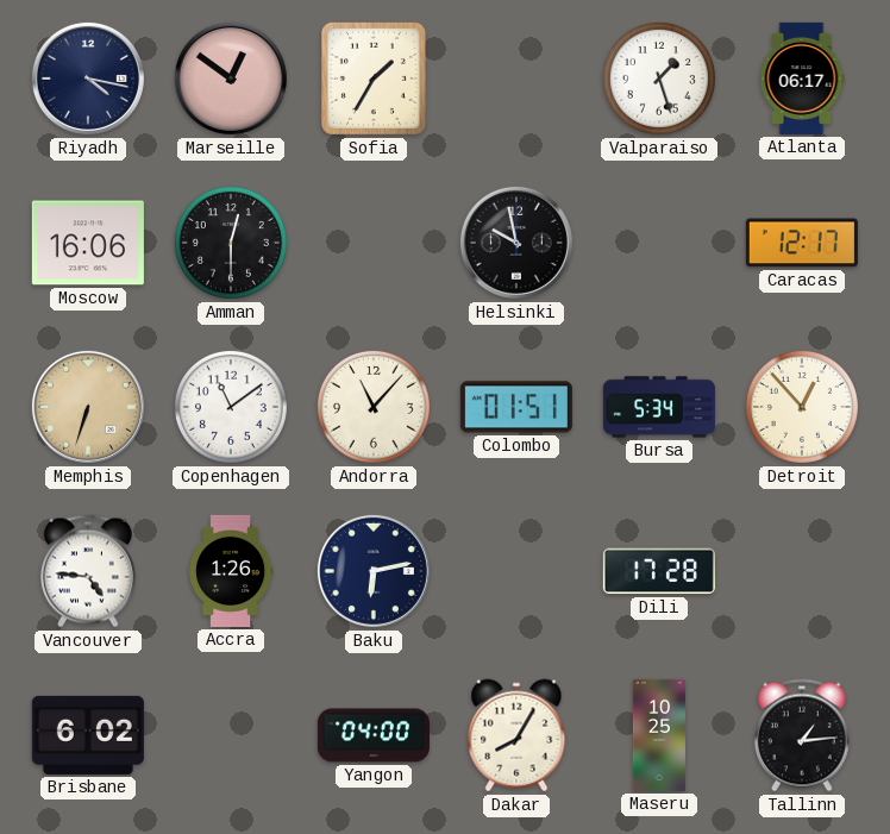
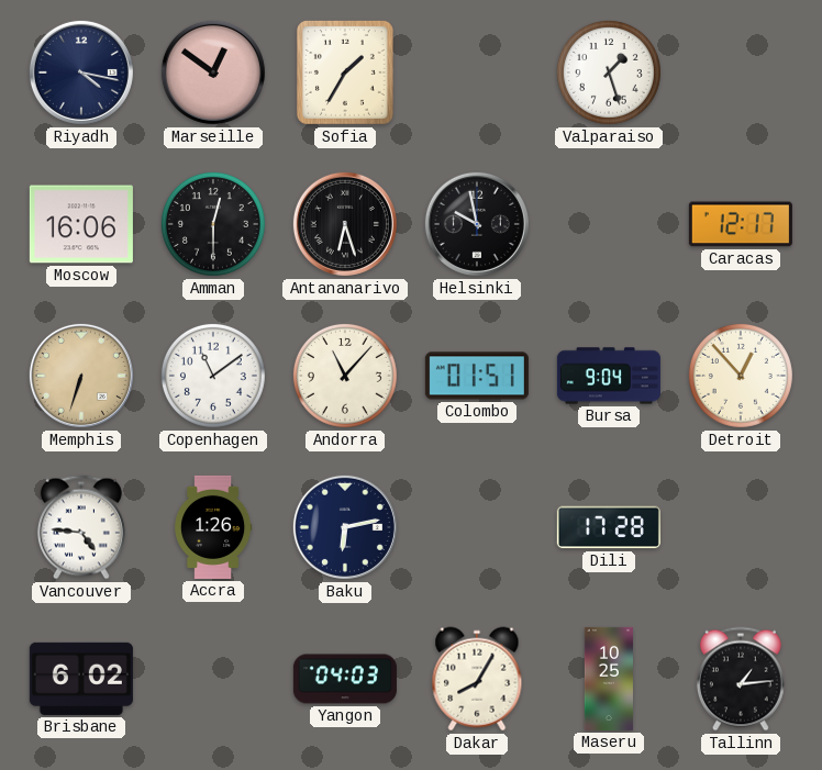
Atlanta: 06:17 -> none
Antananarivo: none -> 6:27
Bursa: 5:34 -> 9:04
Yangon: 04:00 -> 04:03
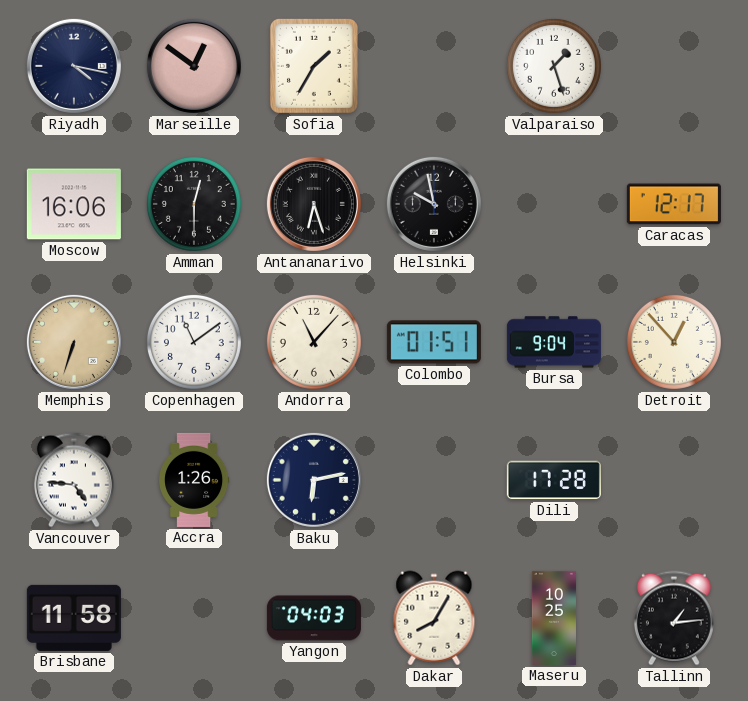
Brisbane: 6:02 -> 11:58
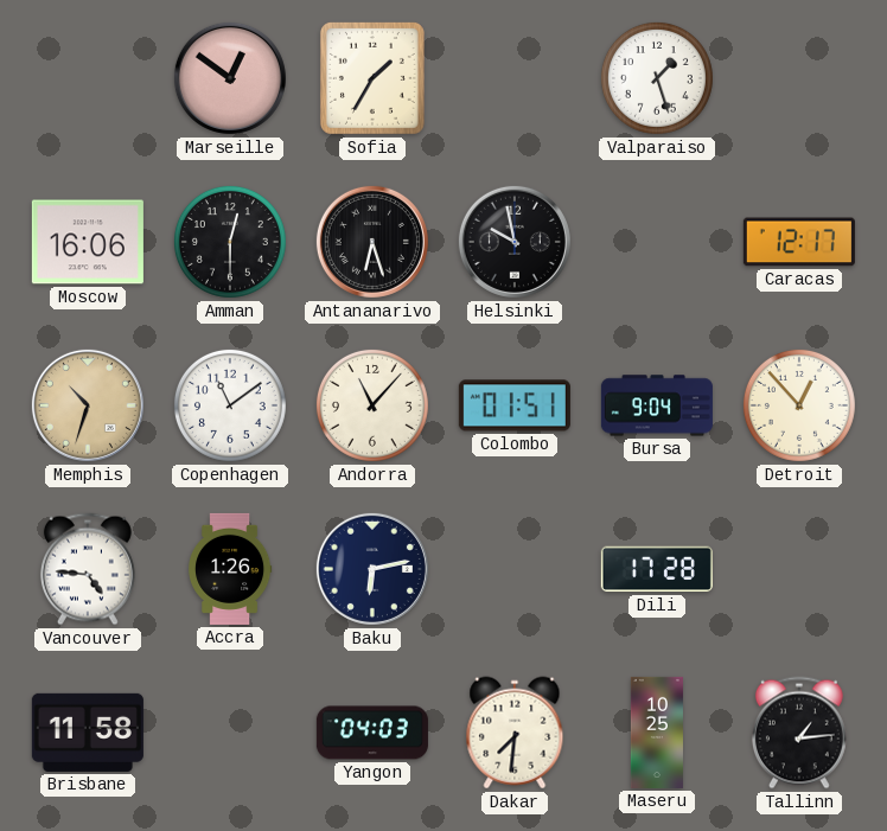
Riyadh: 4:17 -> none
Memphis: 6:33 -> 10:33
Dakar: 8:05 -> 7:31
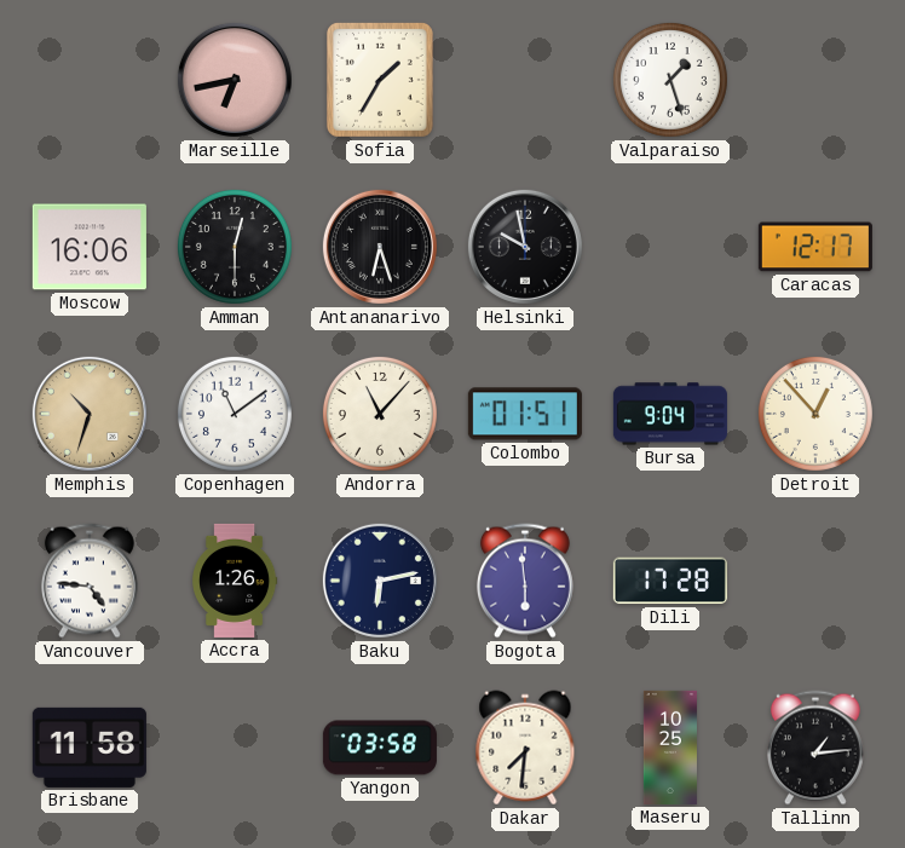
Marseille: 12:51 -> 6:43
Bogota: none -> 5:59
Yangon: 04:03 -> 03:58
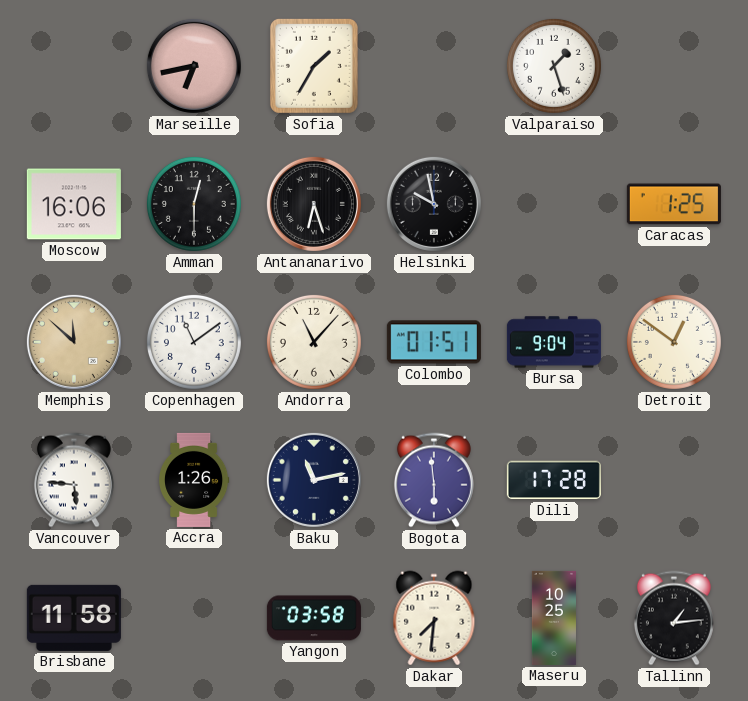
Caracas: 12:17 -> 1:25
Memphis: 10:33 -> 11:52
Detroit: 12:53 -> 12:51
Vancouver: 4:46 -> 5:46
Baku: 6:13 -> 11:13
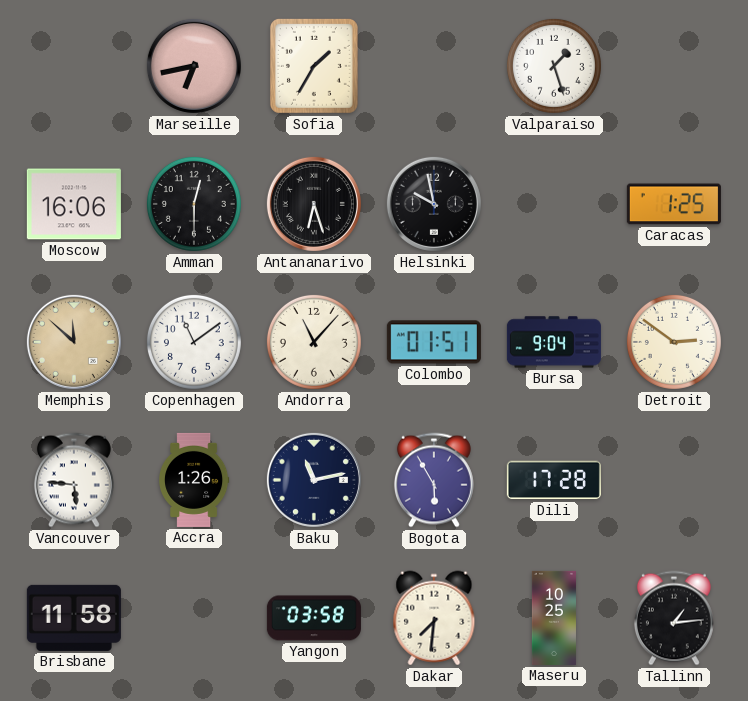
Detroit: 12:51 -> 2:51
Bogota: 5:59 -> 5:55
